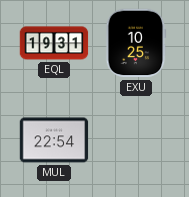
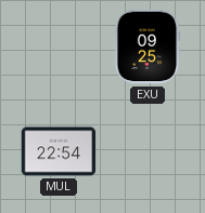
EQL: 19:31 -> none
EXU: 10:25 -> 09:25
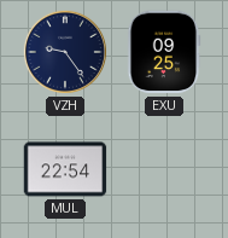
VZH: none -> 9:24
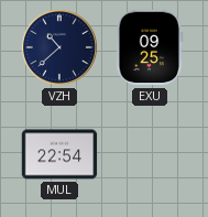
VZH: 9:24 -> 10:38
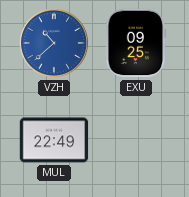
VZH dial: navy -> blue
MUL: 22:54 -> 22:49
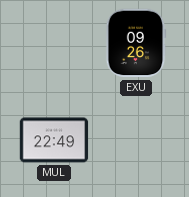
VZH: 10:38 -> none
EXU: 09:25 -> 09:26
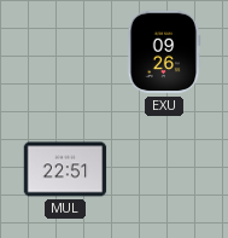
MUL: 22:49 -> 22:51
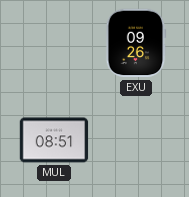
MUL: 22:51 -> 08:51
